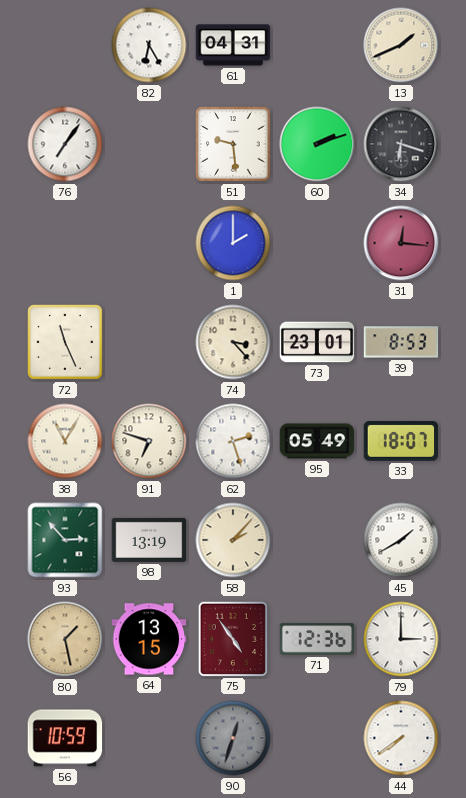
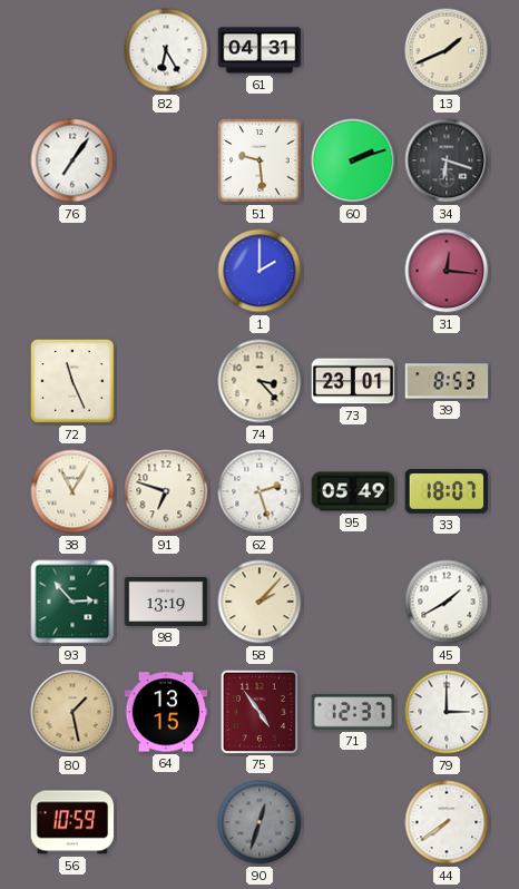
71: 12:36 -> 12:37
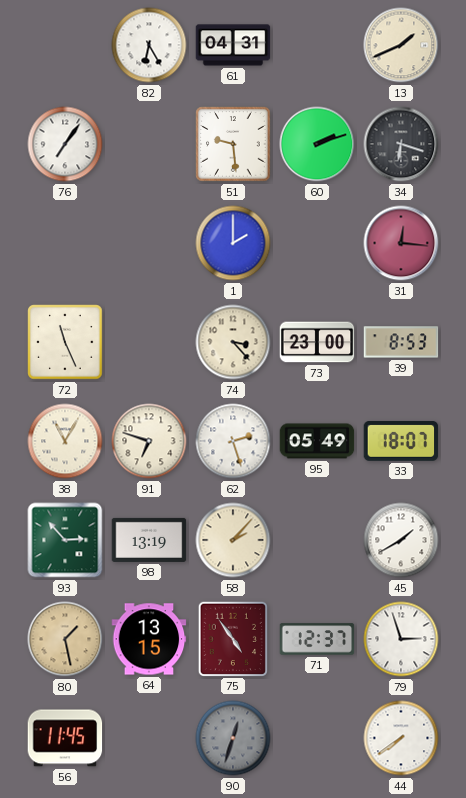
73: 23:01 -> 23:00
79: 3:00 -> 2:57
56: 10:59 -> 11:45
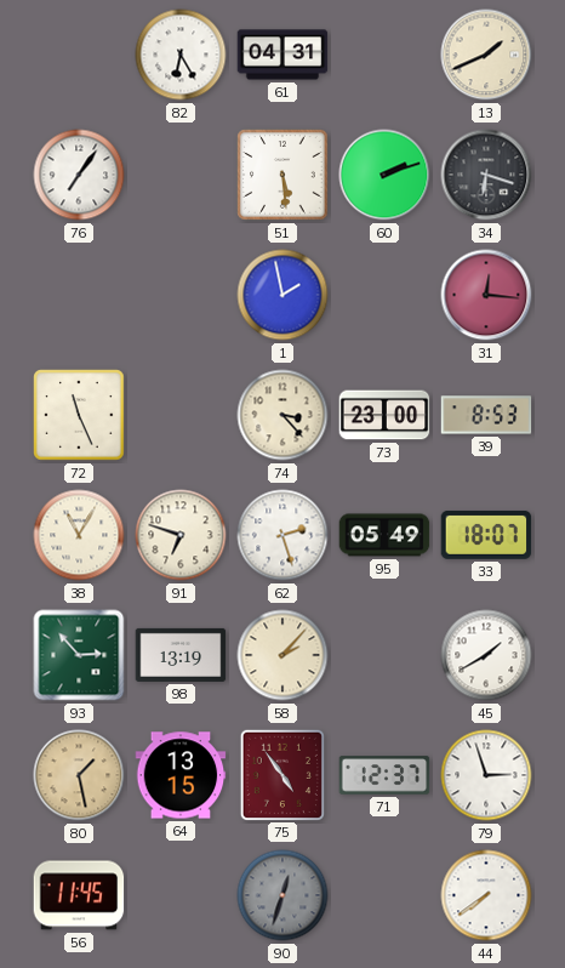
51: 9:29 -> 5:29
1: 2:00 -> 1:58
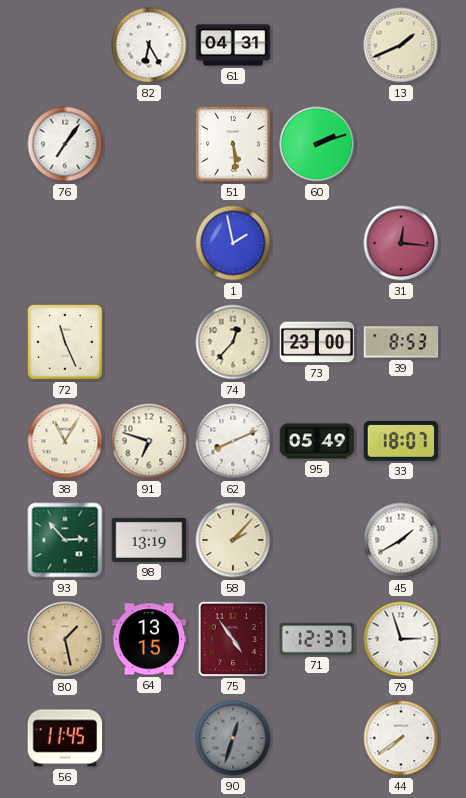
34: 6:18 -> none
74: 3:23 -> 12:37
62: 2:27 -> 8:11
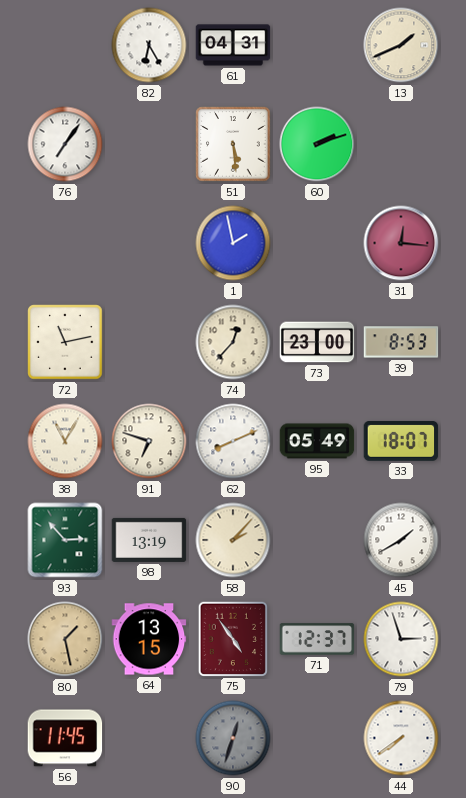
72: 11:26 -> 11:13
